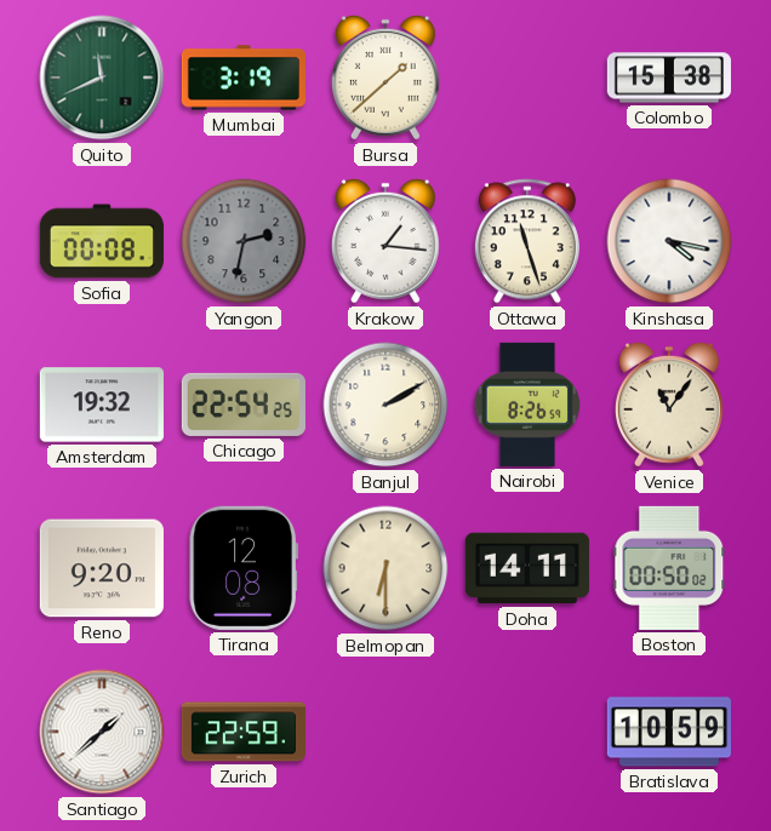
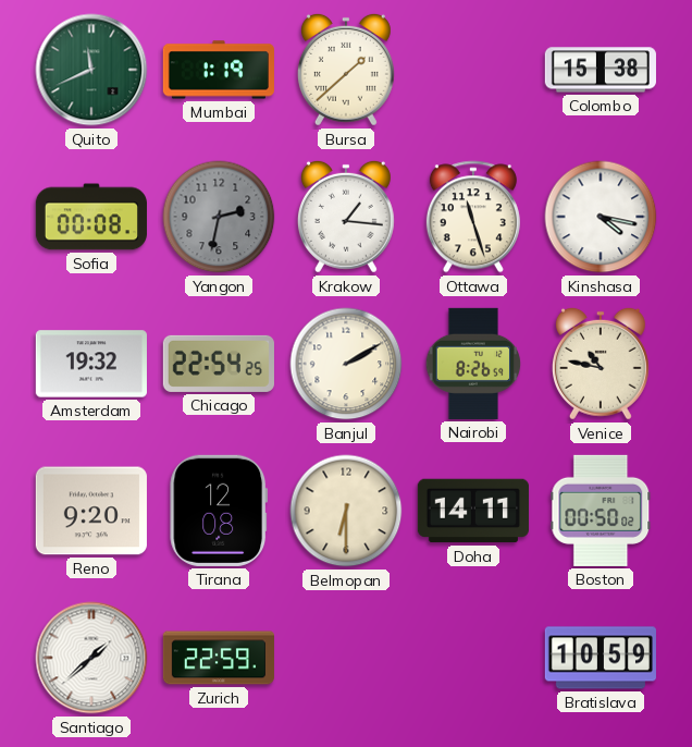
Mumbai: 3:19 -> 1:19
Venice: 11:06 -> 10:47
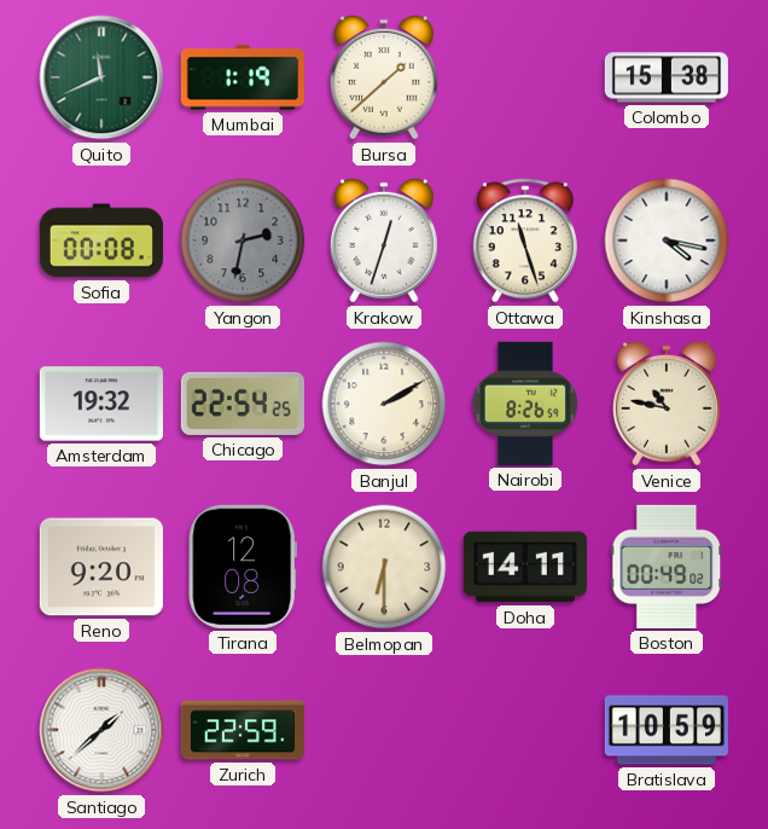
Krakow: 1:16 -> 12:33
Boston: 00:50 -> 00:49
